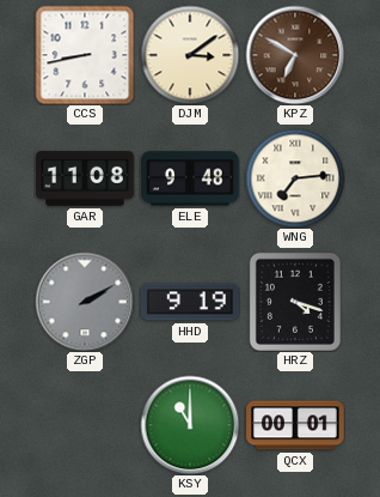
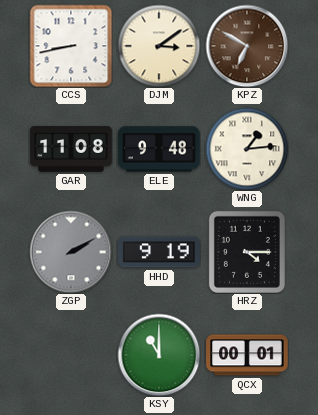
WNG: 7:14 -> 1:14
HRZ: 4:18 -> 4:15
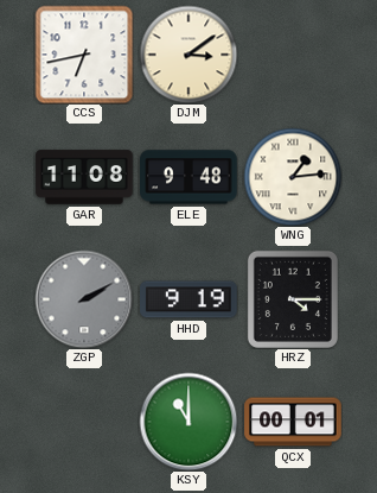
CCS: 8:43 -> 6:43
KPZ: 6:50 -> none
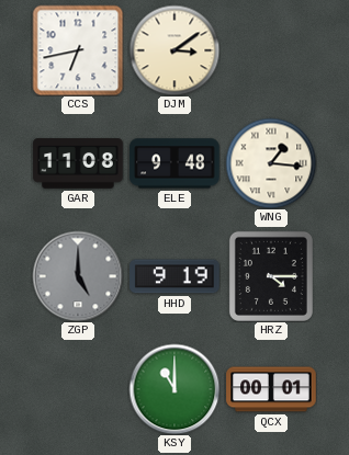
WNG: 1:14 -> 1:16
ZGP: 2:10 -> 5:00
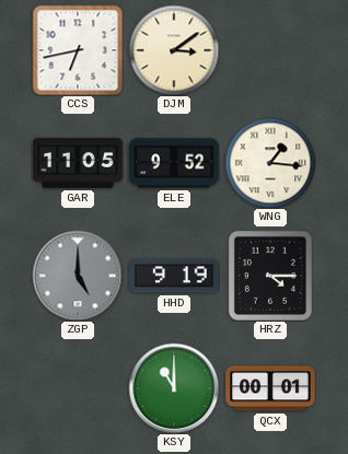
GAR: 11:08 -> 11:05
ELE: 9:48 -> 9:52
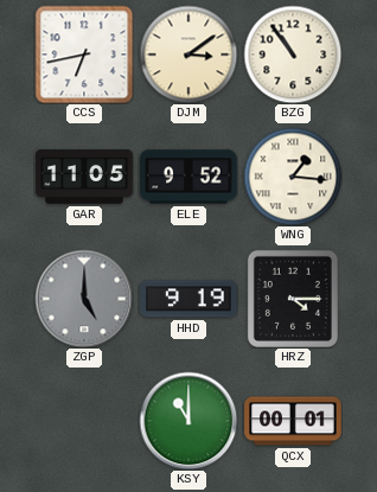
BZG: none -> 10:54
